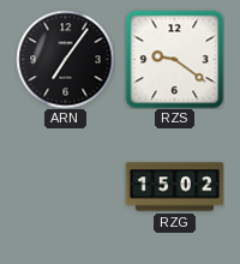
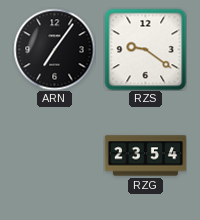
RZG: 15:02 -> 23:54
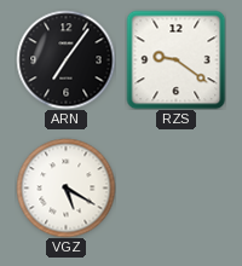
VGZ: none -> 5:20
RZG: 23:54 -> none
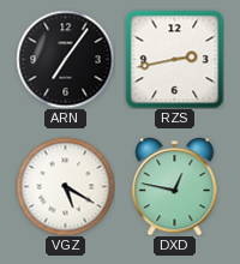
RZS: 9:21 -> 2:43
DXD: none -> 12:47
